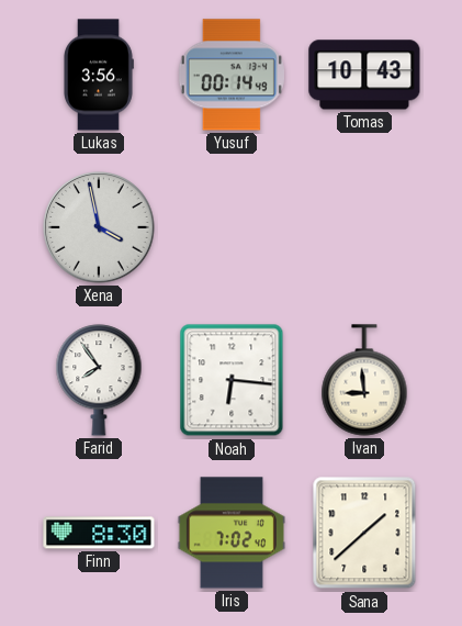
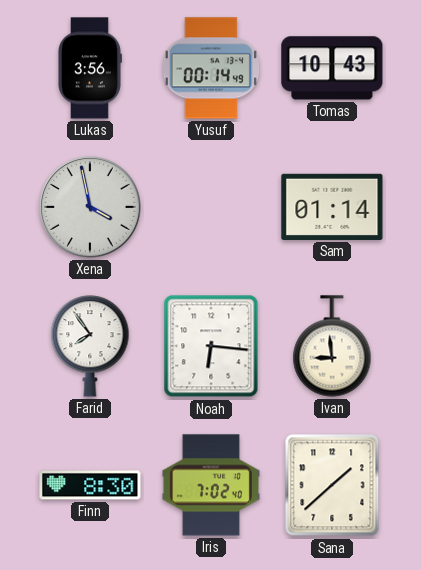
Sam: none -> 01:14
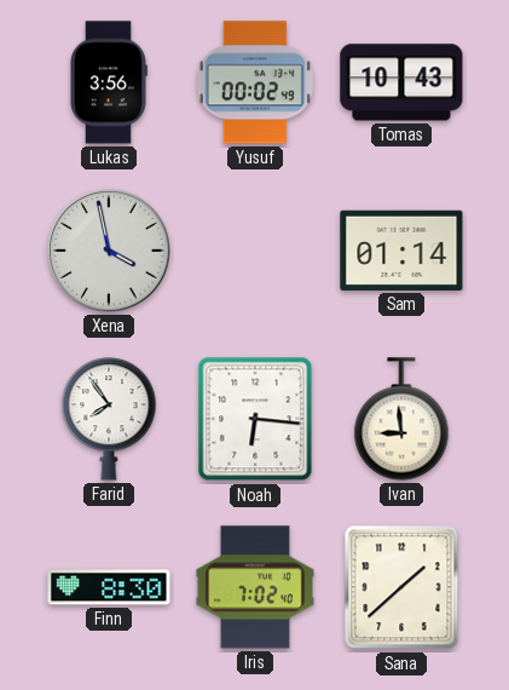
Yusuf: 00:14 -> 00:02
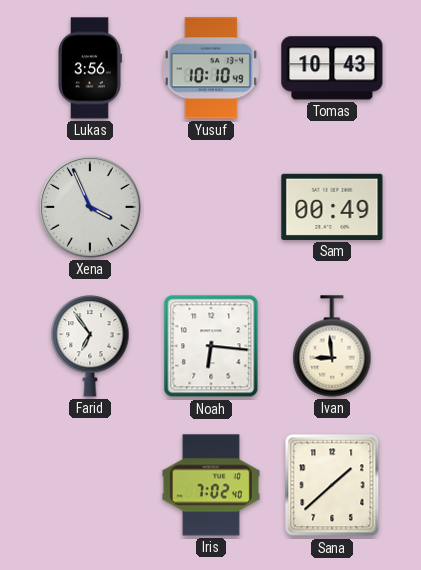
Yusuf: 00:02 -> 10:10
Xena: 3:58 -> 3:56
Sam: 01:14 -> 00:49
Farid: 7:54 -> 6:54
Finn: 8:30 -> none
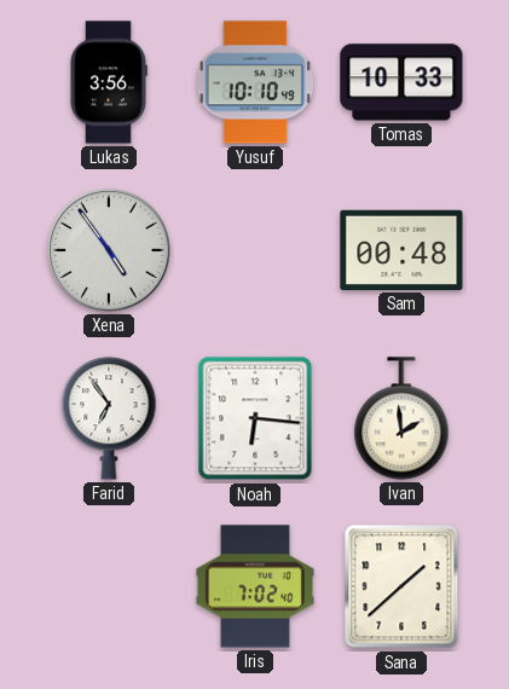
Tomas: 10:43 -> 10:33
Xena: 3:56 -> 4:54
Sam: 00:49 -> 00:48
Ivan: 8:59 -> 1:59
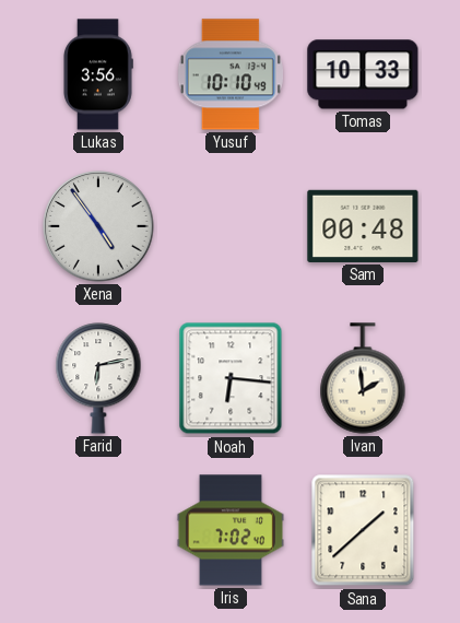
Farid: 6:54 -> 6:13
